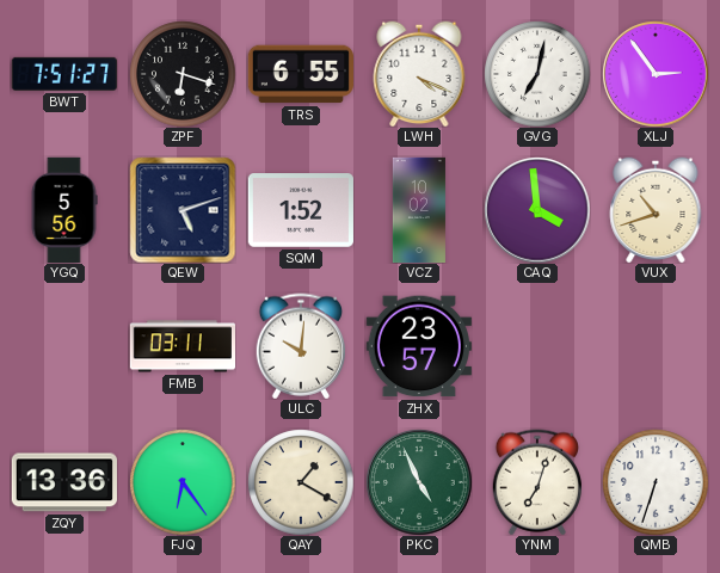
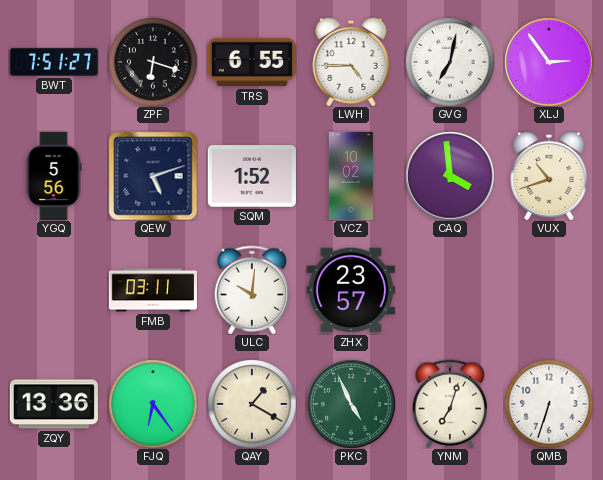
LWH: 4:19 -> 4:45
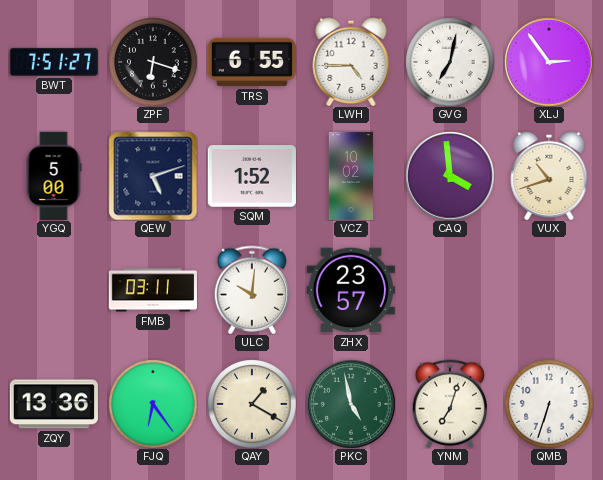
YGQ: 5:56 -> 5:00
PKC: 4:56 -> 4:58
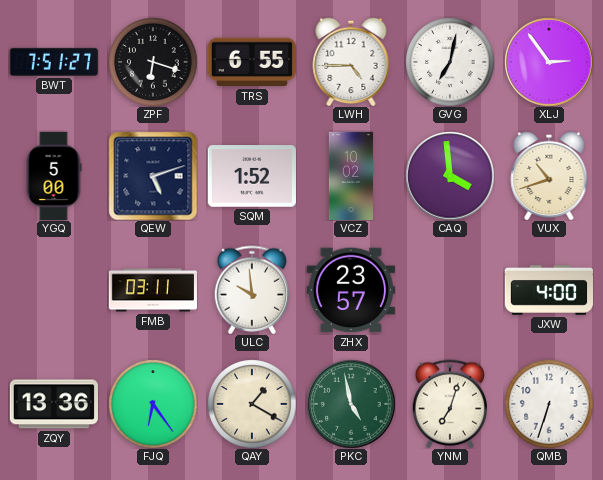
ULC: 10:01 -> 9:59
JXW: none -> 4:00
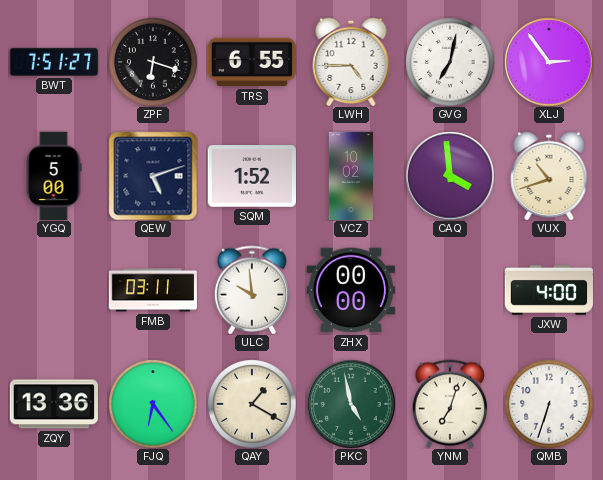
ZHX: 23:57 -> 00:00
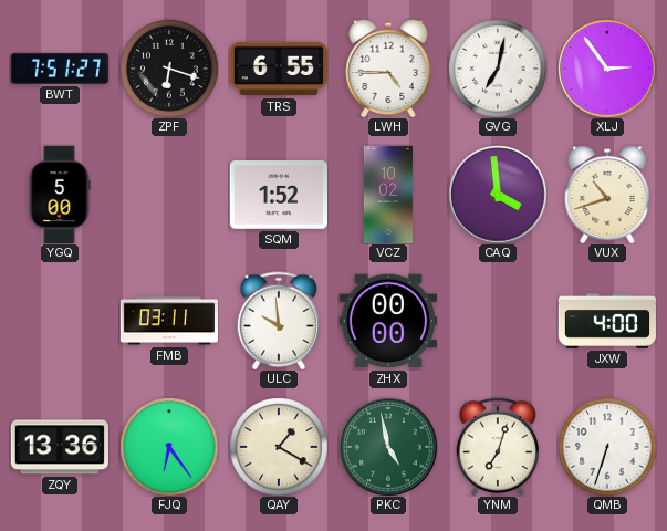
QEW: 5:12 -> none
